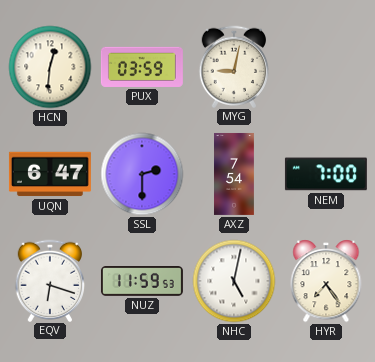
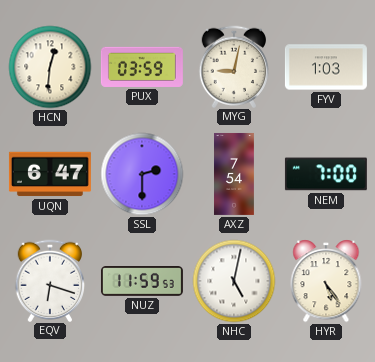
FYV: none -> 1:03
HYR: 7:24 -> 5:24
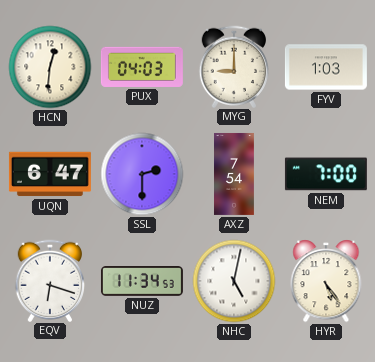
PUX: 03:59 -> 04:03
MYG: 9:02 -> 9:00
NUZ: 11:59 -> 11:34
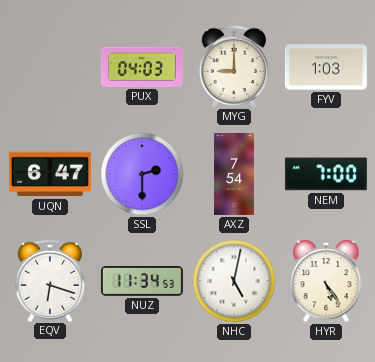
HCN: 12:31 -> none
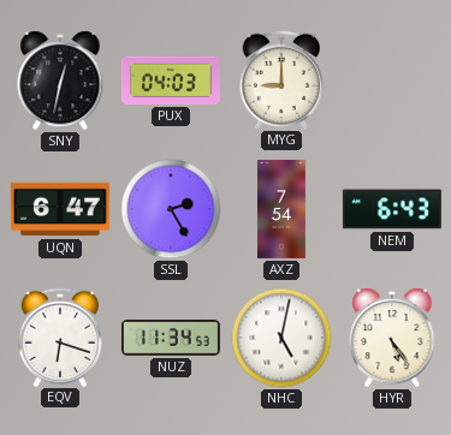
SNY: none -> 12:32
FYV: 1:03 -> none
SSL: 2:30 -> 2:25
NEM: 7:00 -> 6:43
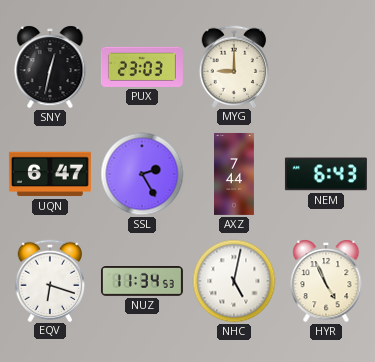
PUX: 04:03 -> 23:03
AXZ: 7:54 -> 7:44
HYR: 5:24 -> 4:56
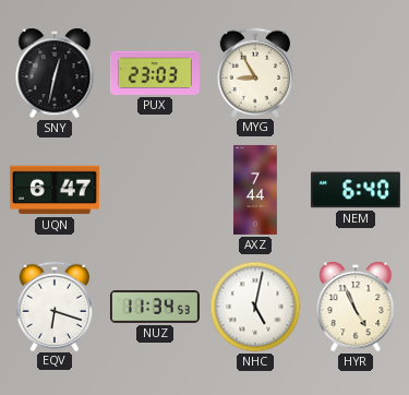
MYG: 9:00 -> 8:55
SSL: 2:25 -> none
NEM: 6:43 -> 6:40
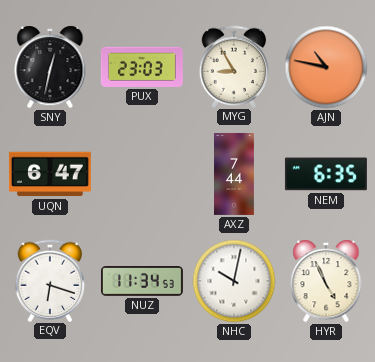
AJN: none -> 10:47
NEM: 6:40 -> 6:35
NHC: 5:02 -> 10:02
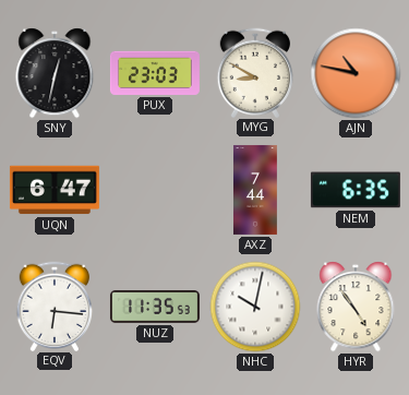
MYG: 8:55 -> 8:50
EQV: 6:18 -> 6:16
NUZ: 11:34 -> 11:35
HYR: 4:56 -> 4:54
